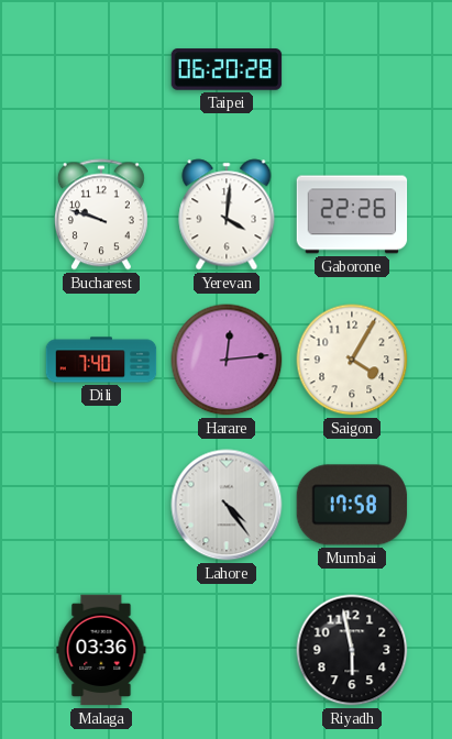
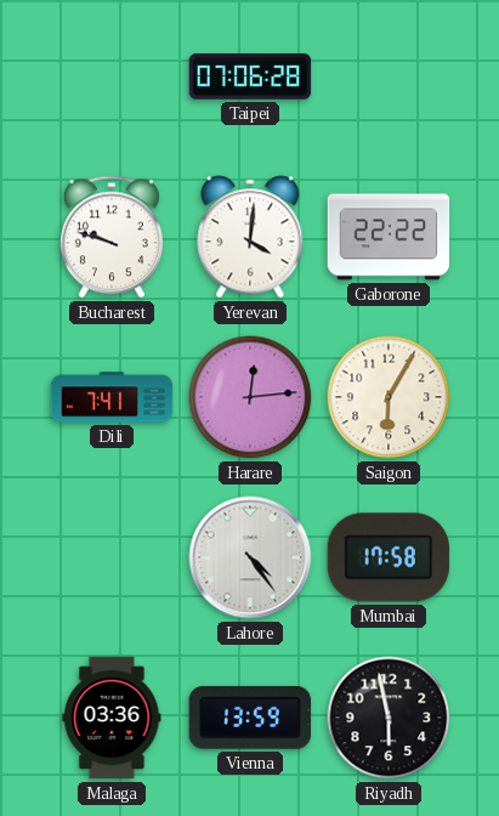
Taipei: 06:20 -> 07:06
Gaborone: 22:26 -> 22:22
Dili: 7:40 -> 7:41
Saigon: 4:05 -> 6:05
Vienna: none -> 13:59
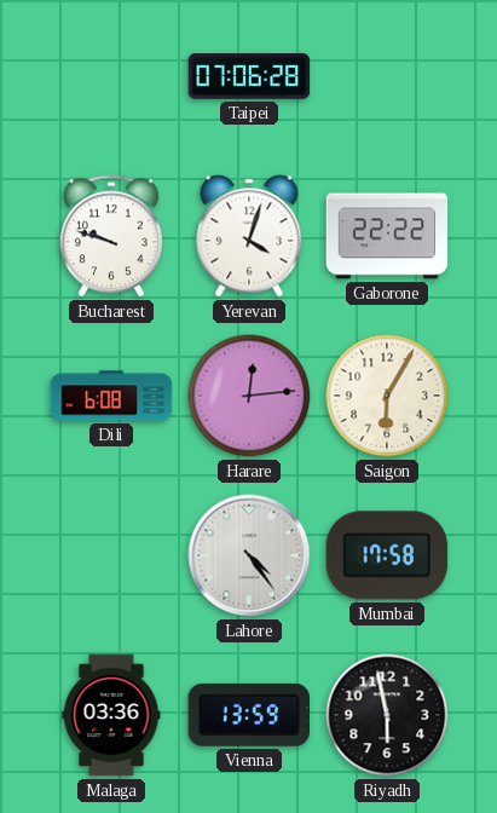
Yerevan: 4:01 -> 4:03
Dili: 7:41 -> 6:08
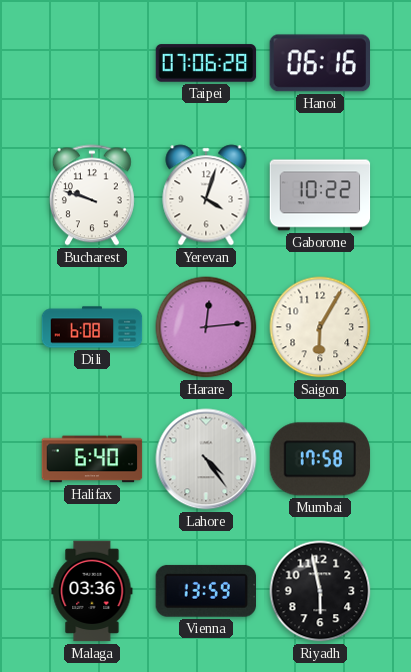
Hanoi: none -> 06:16
Gaborone: 22:22 -> 10:22
Halifax: none -> 6:40
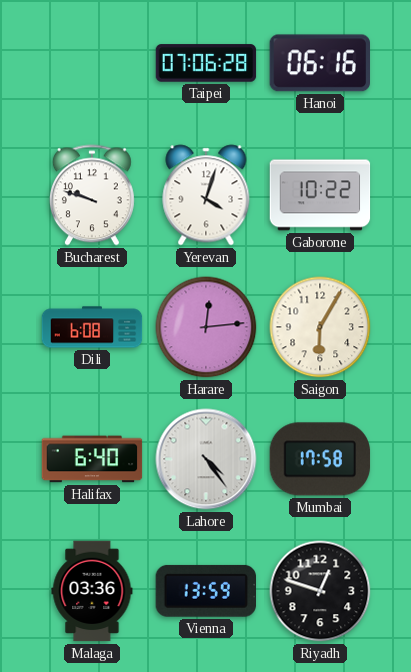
Riyadh: 5:58 -> 12:48
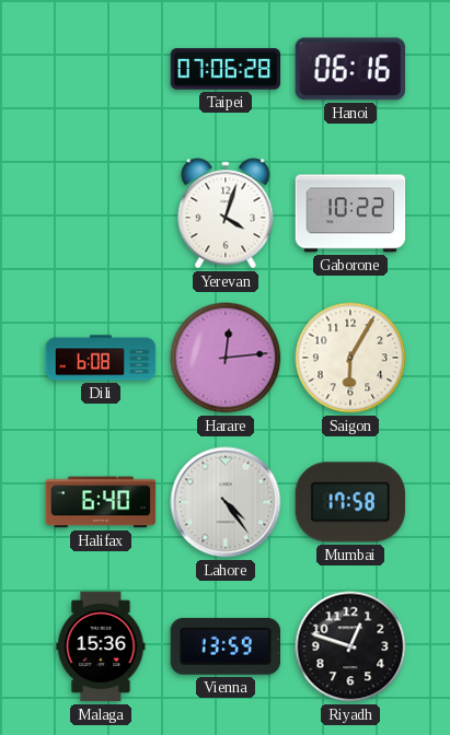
Bucharest: 9:48 -> none
Malaga: 03:36 -> 15:36
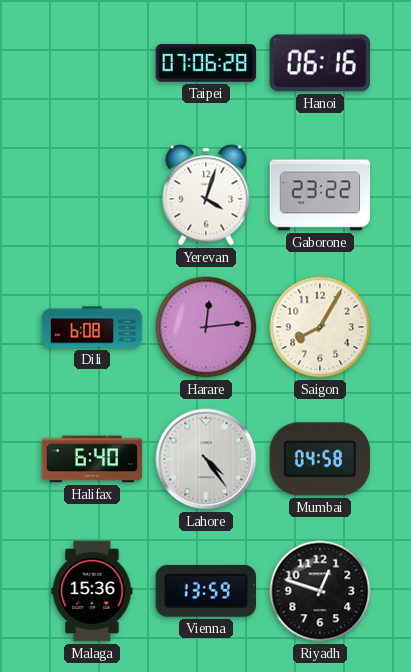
Gaborone: 10:22 -> 23:22
Saigon: 6:05 -> 8:05
Mumbai: 17:58 -> 04:58
